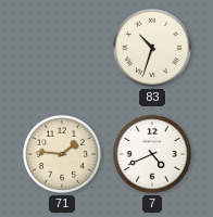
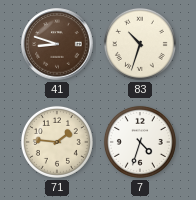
41: none -> 8:48
7: 4:41 -> 4:33
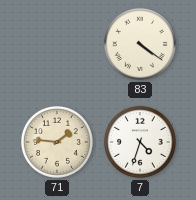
41: 8:48 -> none
83: 10:33 -> 4:21
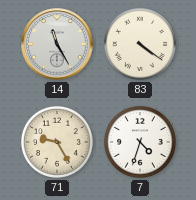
14: none -> 11:25
71: 1:46 -> 9:25
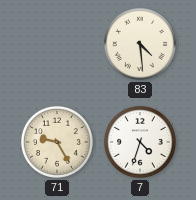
14: 11:25 -> none
83: 4:21 -> 4:29
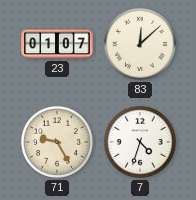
23: none -> 01:07
83: 4:29 -> 12:08
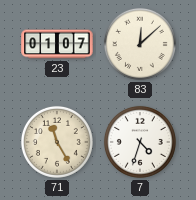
71: 9:25 -> 11:25
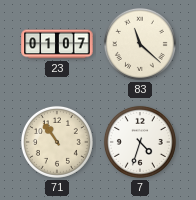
83: 12:08 -> 11:22
71: 11:25 -> 10:54
